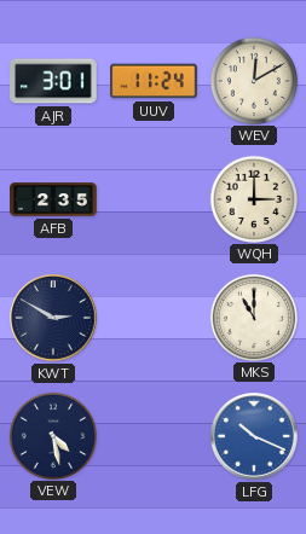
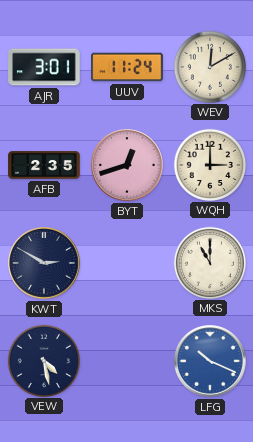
BYT: none -> 12:42
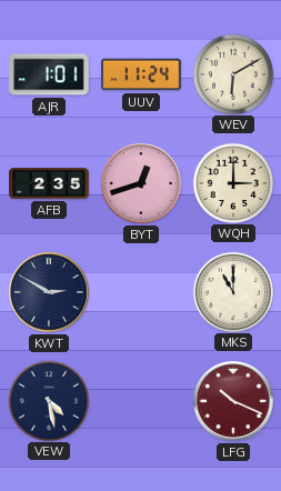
AJR: 3:01 -> 1:01
WEV: 12:10 -> 6:10
LFG dial: blue -> burgundy
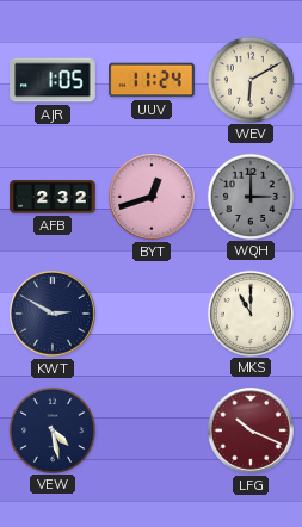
AJR: 1:01 -> 1:05
AFB: 2:35 -> 2:32
WQH dial: cream -> grey
